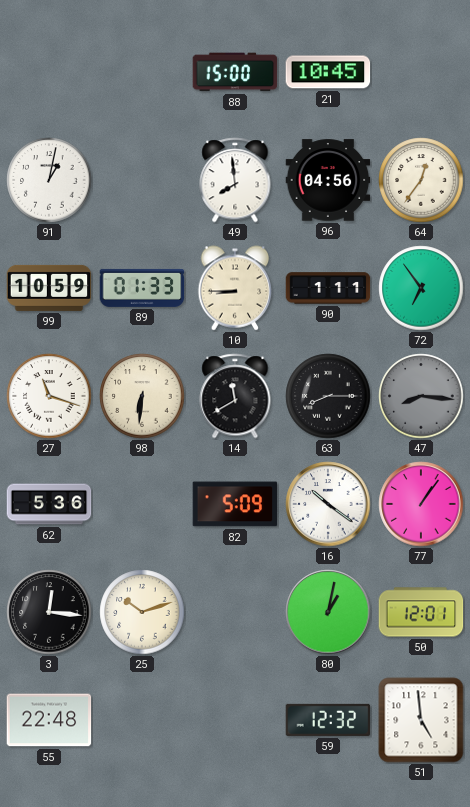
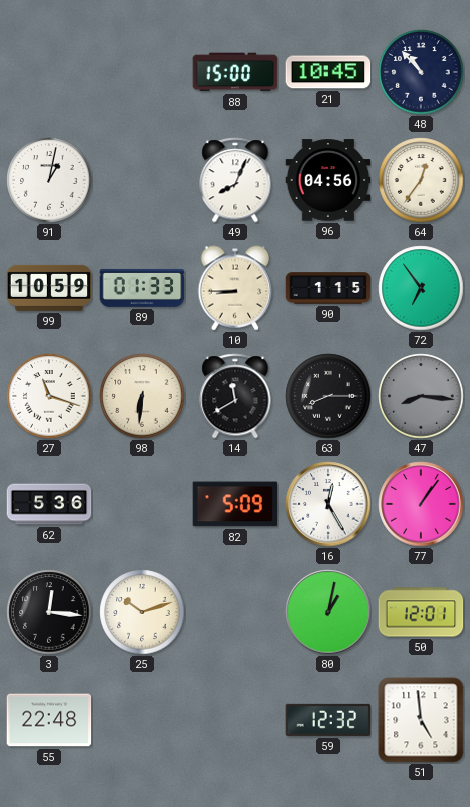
48: none -> 10:53
49: 7:59 -> 8:04
90: 1:11 -> 1:15
16: 10:21 -> 12:25
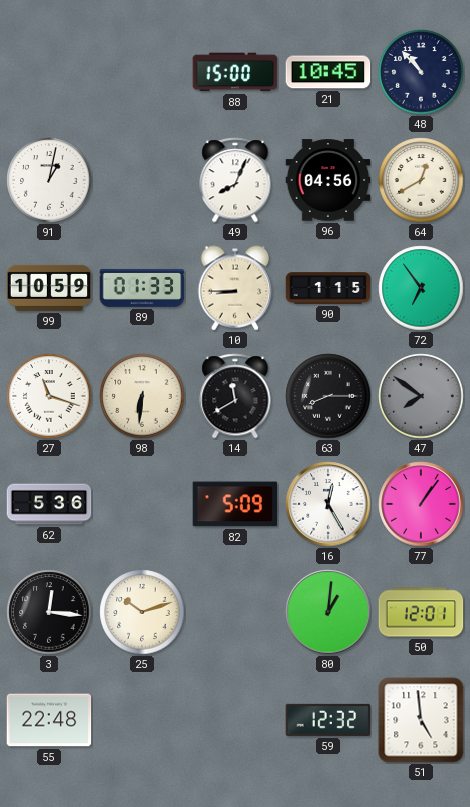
64: 12:36 -> 12:40
47: 8:16 -> 7:51
80: 1:02 -> 1:01
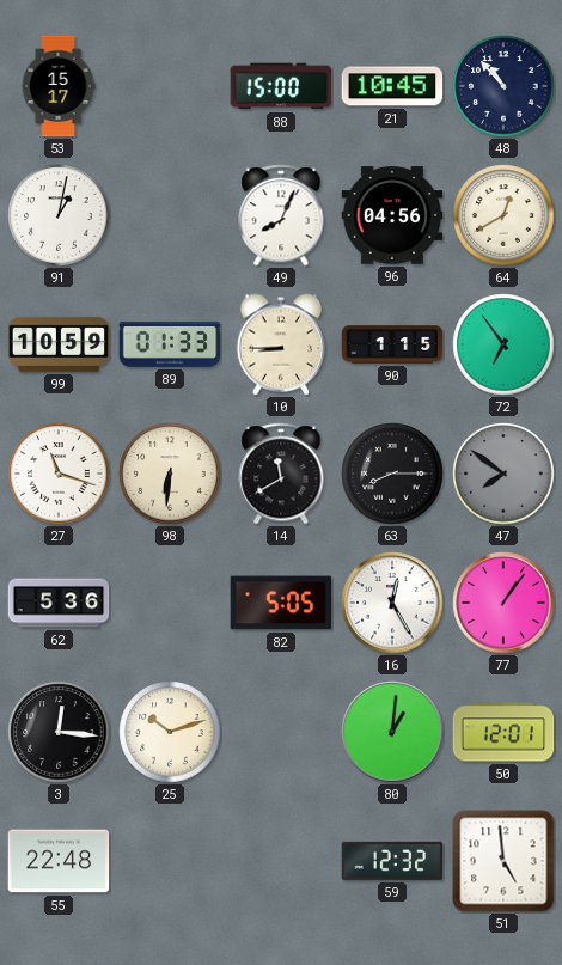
53: none -> 15:17
82: 5:09 -> 5:05
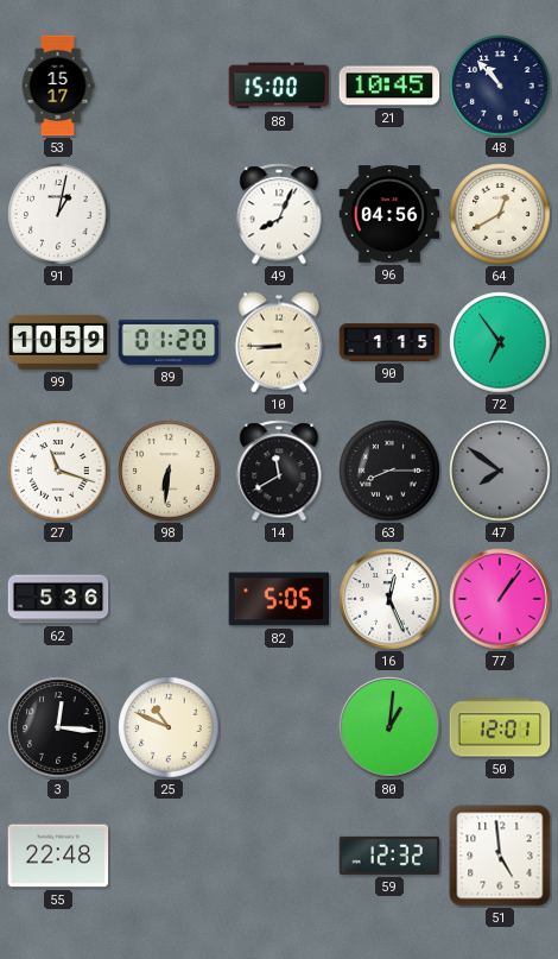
89: 01:33 -> 01:20
16: 12:25 -> 12:26
25: 10:12 -> 10:49
